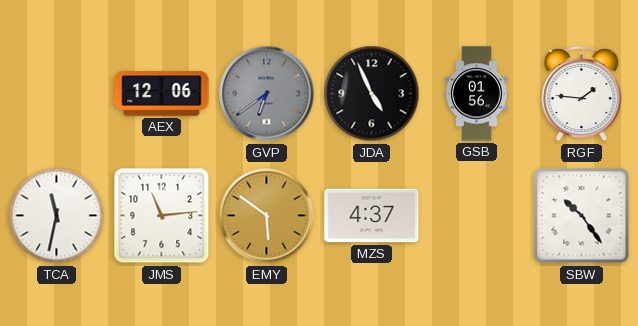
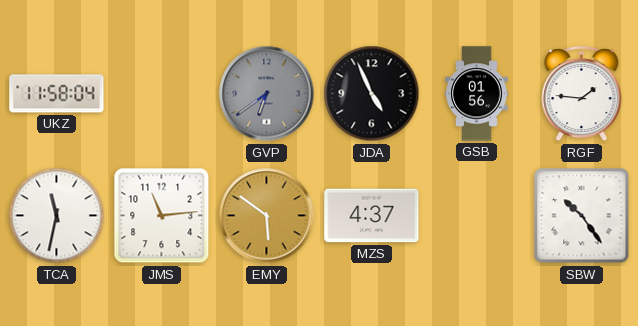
UKZ: none -> 11:58
AEX: 12:06 -> none
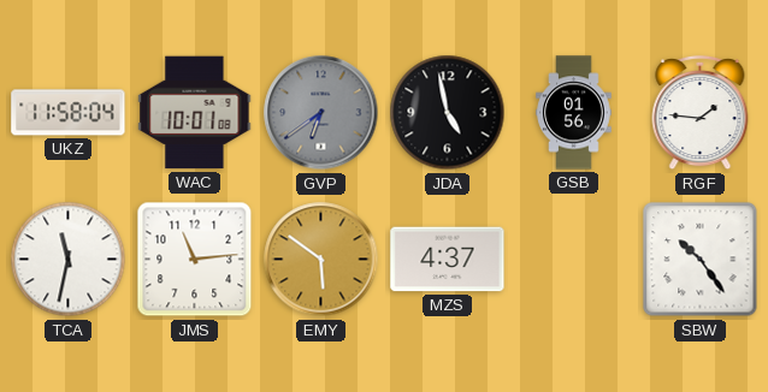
WAC: none -> 10:01
JDA: 4:56 -> 4:58
